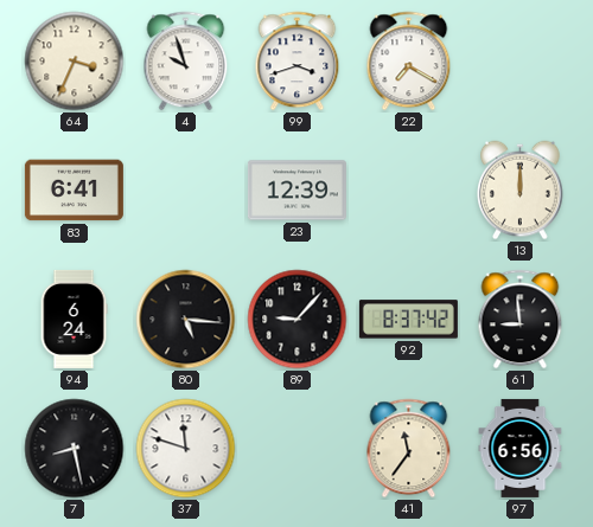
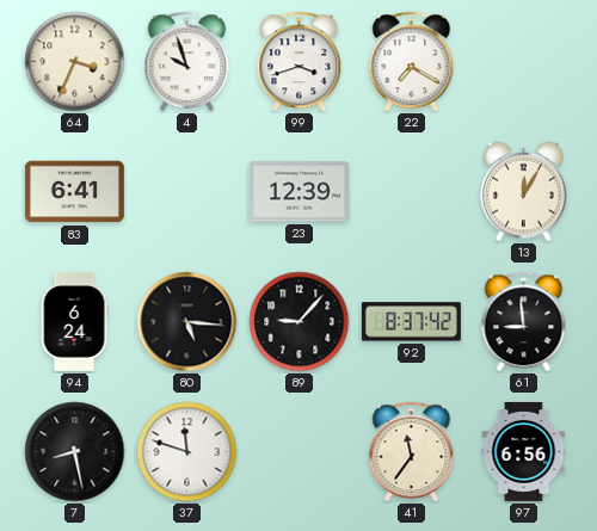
13: 12:00 -> 12:05
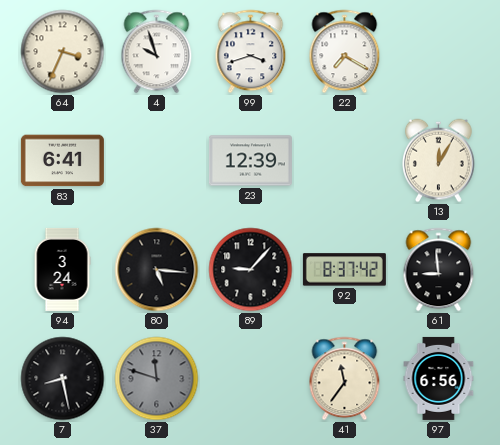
94: 6:24 -> 3:24
37 dial: white -> grey
